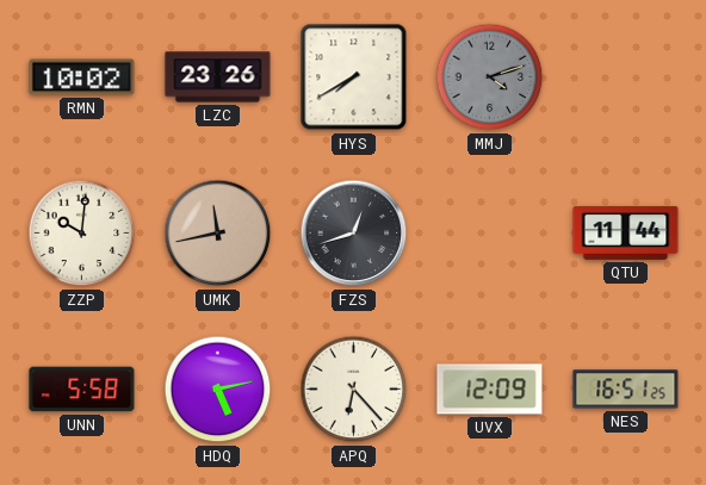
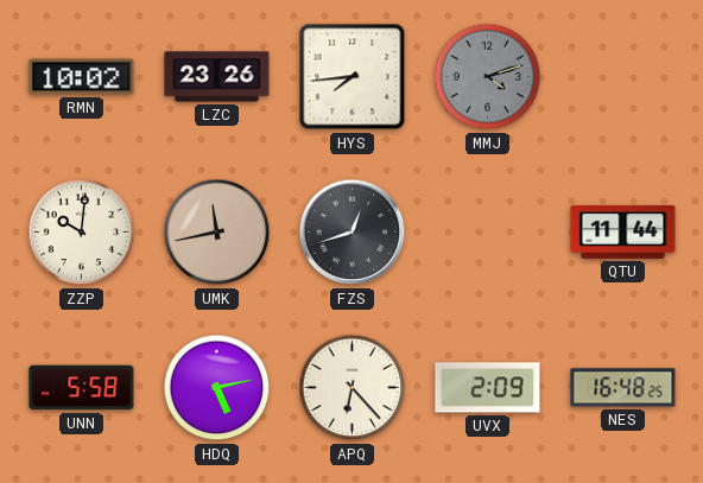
HYS: 7:40 -> 7:44
UVX: 12:09 -> 2:09
NES: 16:51 -> 16:48
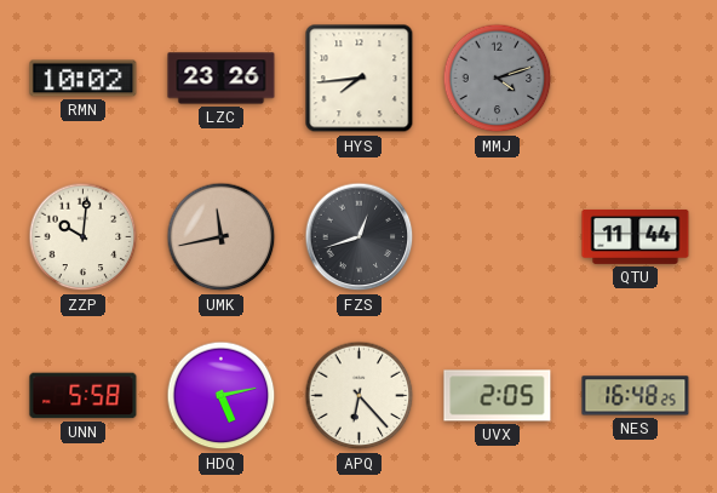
UVX: 2:09 -> 2:05
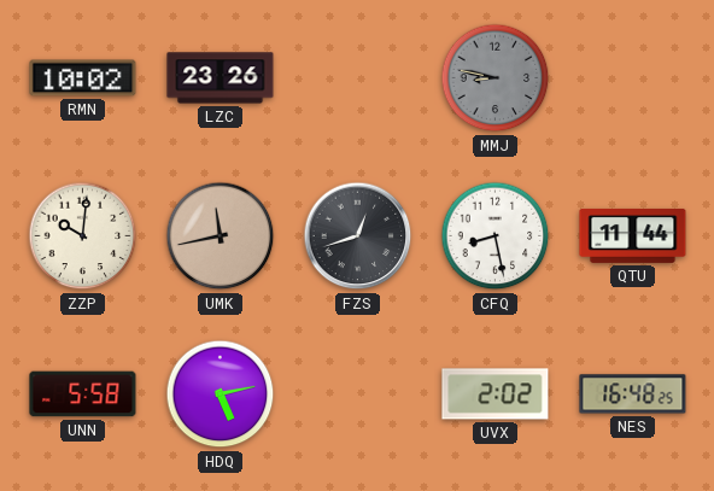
HYS: 7:44 -> none
MMJ: 4:12 -> 8:47
CFQ: none -> 8:28
APQ: 6:23 -> none
UVX: 2:05 -> 2:02
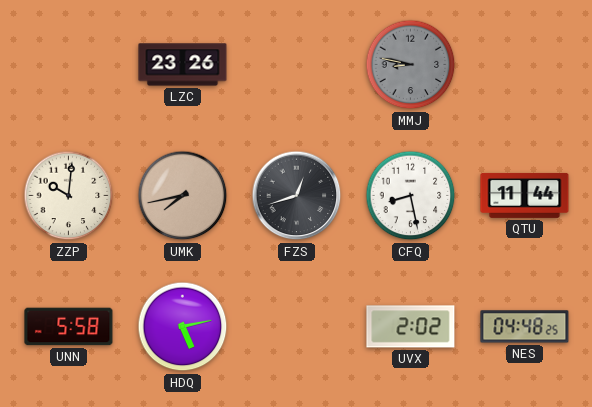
RMN: 10:02 -> none
UMK: 11:43 -> 7:43
NES: 16:48 -> 04:48
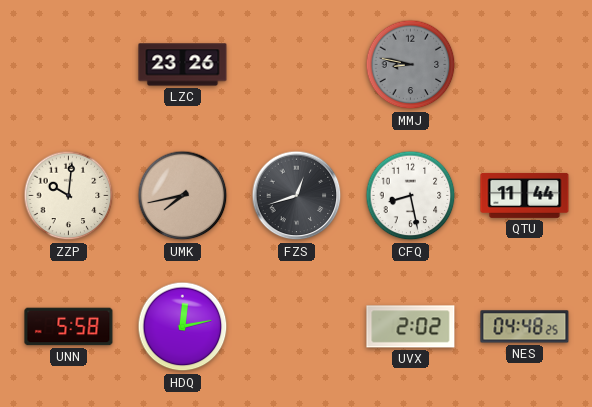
HDQ: 5:13 -> 12:13
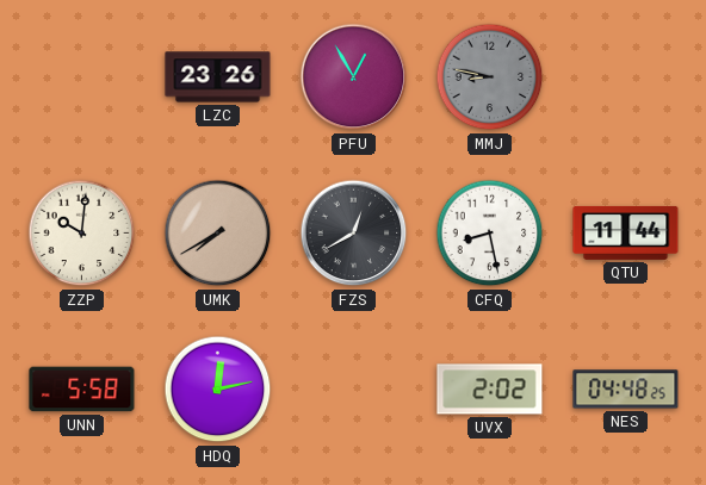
PFU: none -> 12:55
UMK: 7:43 -> 7:40
FZS: 12:42 -> 12:40
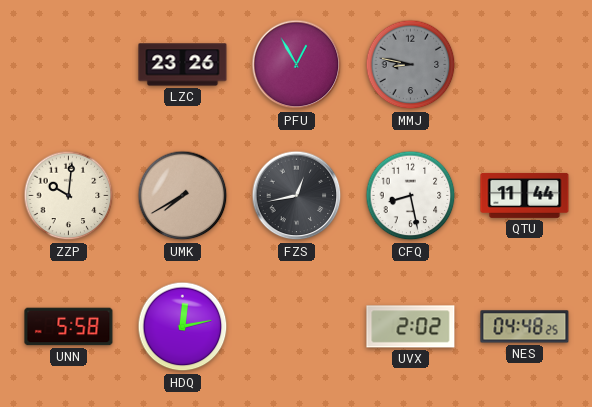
FZS: 12:40 -> 12:43
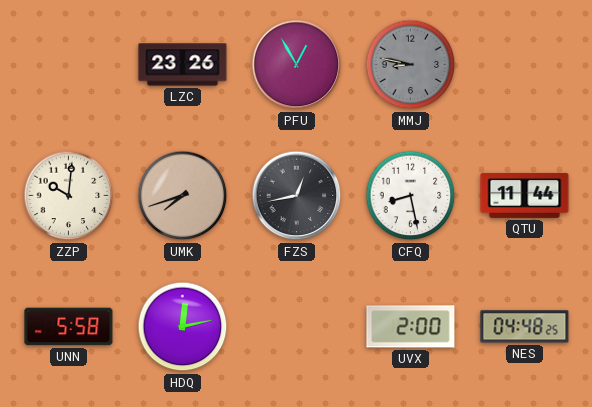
UMK: 7:40 -> 7:42
UVX: 2:02 -> 2:00
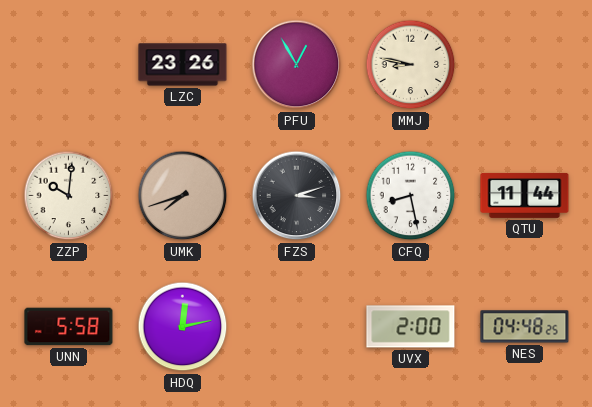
MMJ dial: grey -> cream
FZS: 12:43 -> 3:12
